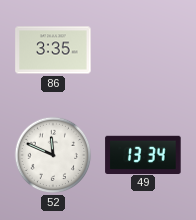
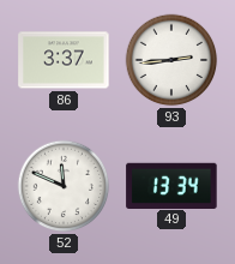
86: 3:35 -> 3:37
93: none -> 2:44
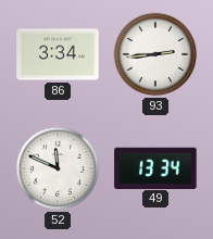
86: 3:37 -> 3:34
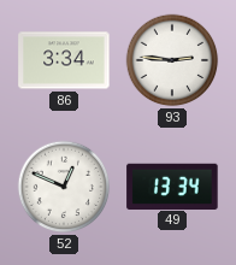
93: 2:44 -> 2:46
52: 11:49 -> 12:49
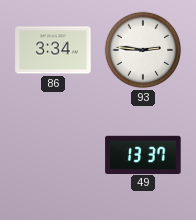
52: 12:49 -> none
49: 13:34 -> 13:37
